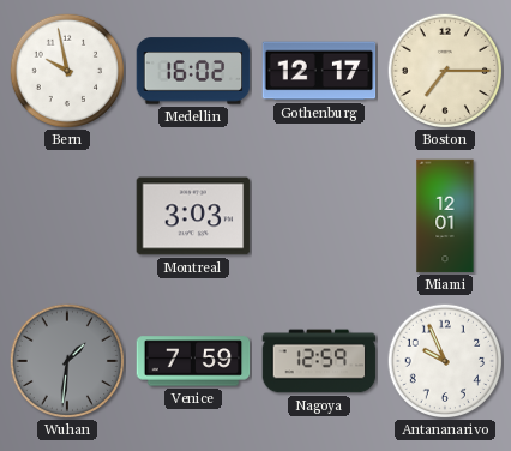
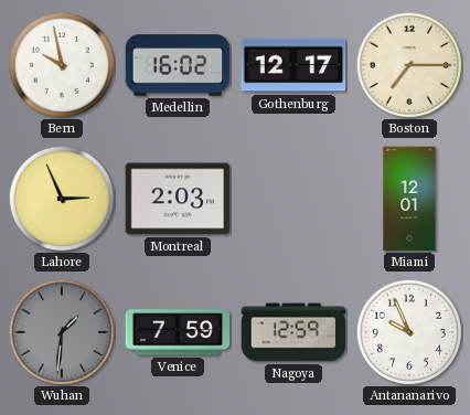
Lahore: none -> 2:56
Montreal: 3:03 -> 2:03
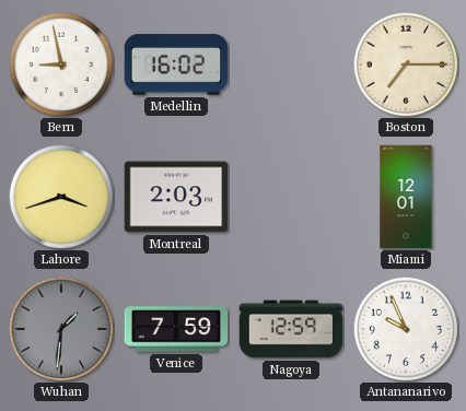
Bern: 9:58 -> 8:58
Gothenburg: 12:17 -> none
Lahore: 2:56 -> 3:42
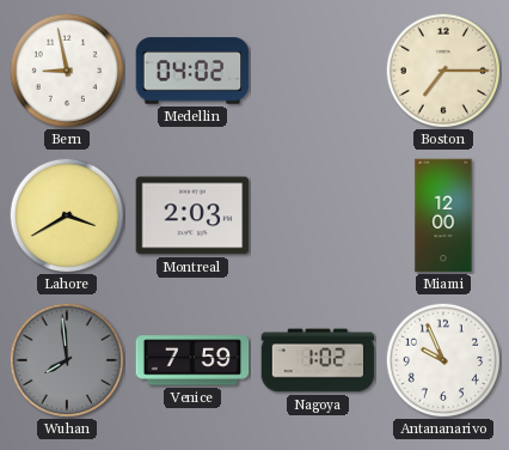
Medellin: 16:02 -> 04:02
Lahore: 3:42 -> 3:40
Miami: 12:01 -> 12:00
Wuhan: 1:31 -> 7:59
Nagoya: 12:59 -> 1:02
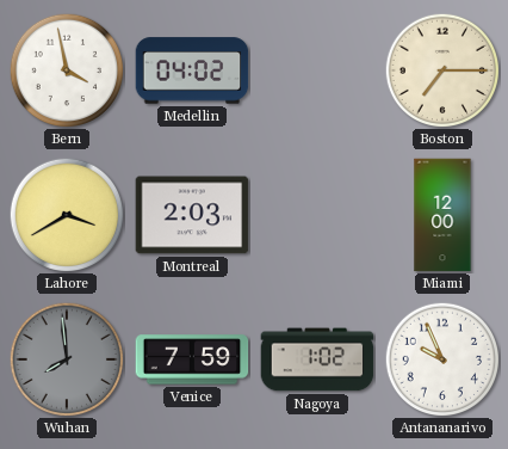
Bern: 8:58 -> 3:58
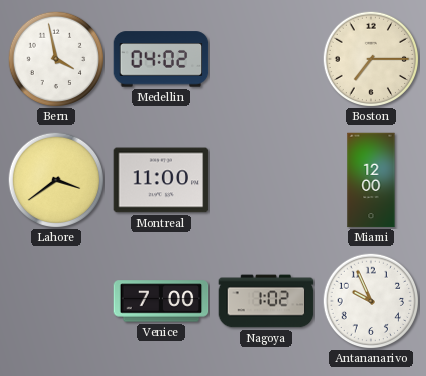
Lahore: 3:40 -> 3:39
Montreal: 2:03 -> 11:00
Wuhan: 7:59 -> none
Venice: 7:59 -> 7:00
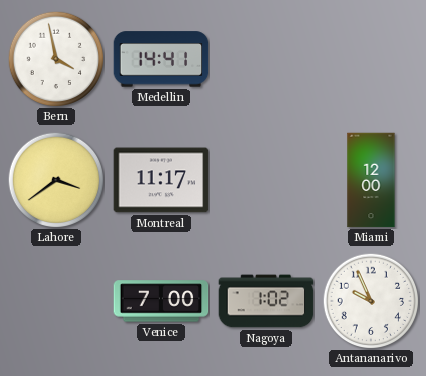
Medellin: 04:02 -> 14:41
Boston: 7:15 -> none
Montreal: 11:00 -> 11:17
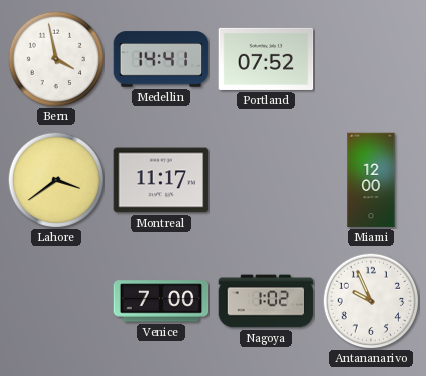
Portland: none -> 07:52
